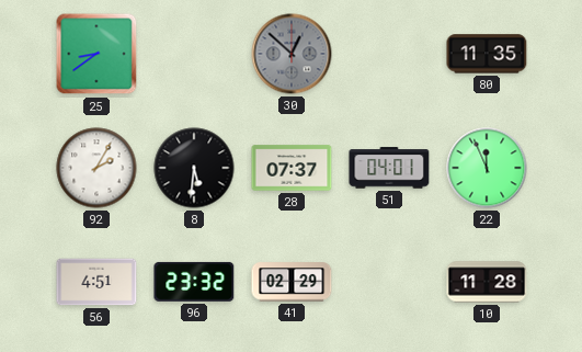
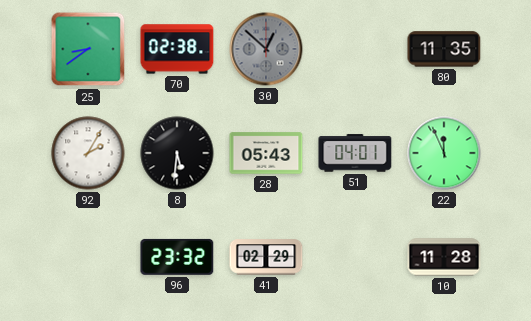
70: none -> 02:38
28: 07:37 -> 05:43
56: 4:51 -> none
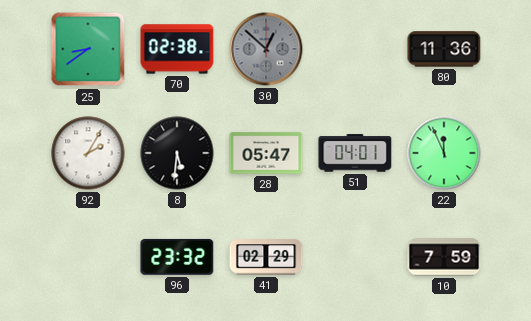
80: 11:35 -> 11:36
28: 05:43 -> 05:47
10: 11:28 -> 7:59
